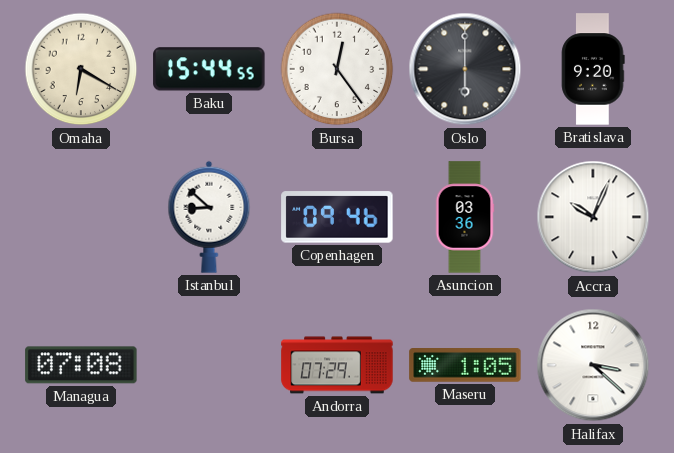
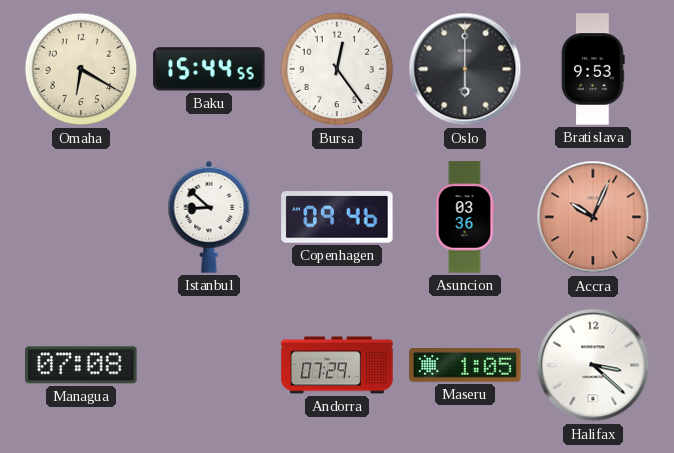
Bratislava: 9:20 -> 9:53
Accra dial: white -> salmon
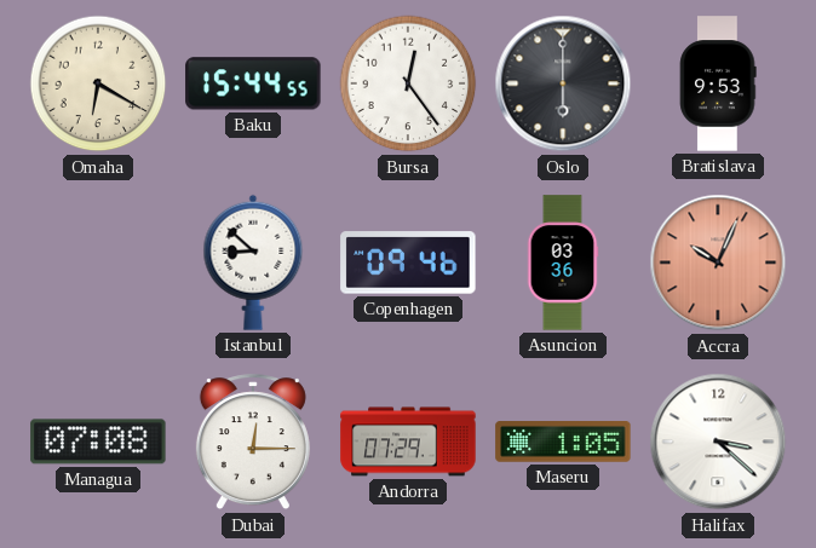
Dubai: none -> 12:15
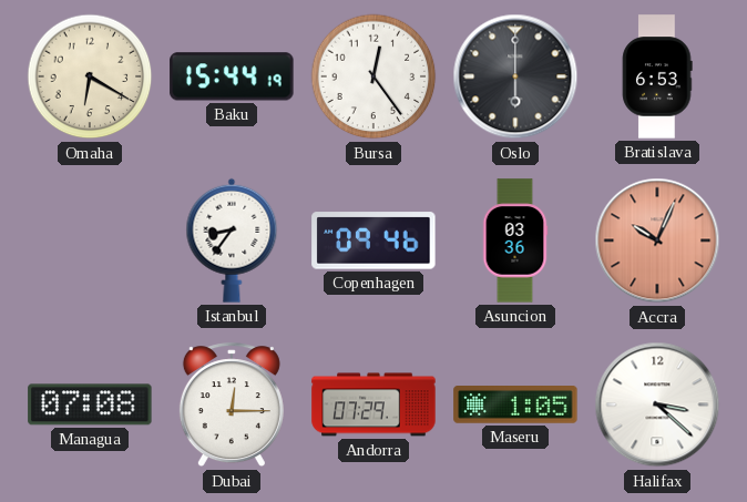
Baku: 15:44:55 -> 15:44:19
Bratislava: 9:53 -> 6:53
Istanbul: 8:52 -> 8:36
